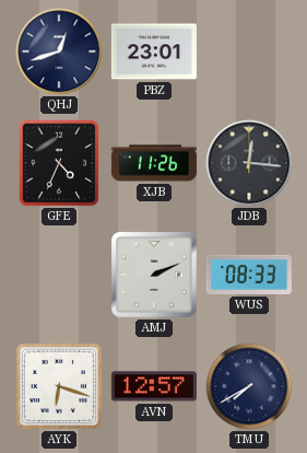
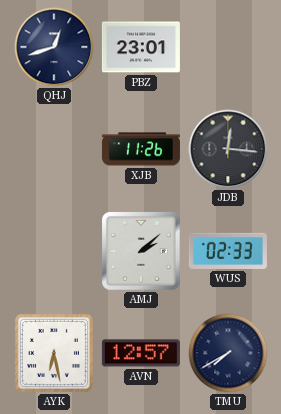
GFE: 4:34 -> none
AMJ: 2:11 -> 2:08
WUS: 08:33 -> 02:33
AYK: 6:18 -> 6:28
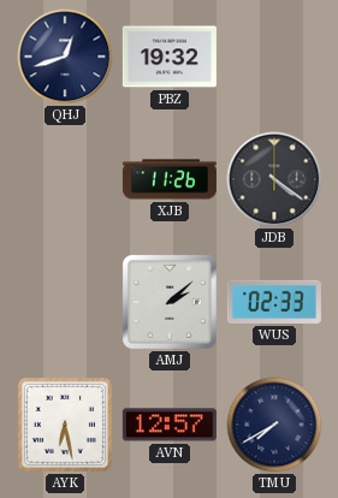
PBZ: 23:01 -> 19:32
JDB: 12:16 -> 4:21
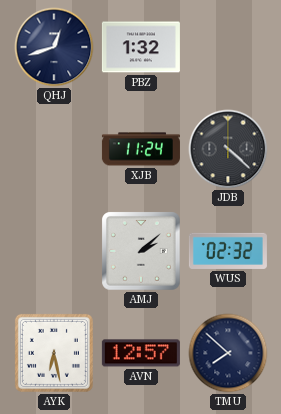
PBZ: 19:32 -> 1:32
XJB: 11:26 -> 11:24
JDB: 4:21 -> 4:22
WUS: 02:33 -> 02:32
TMU: 7:40 -> 7:52
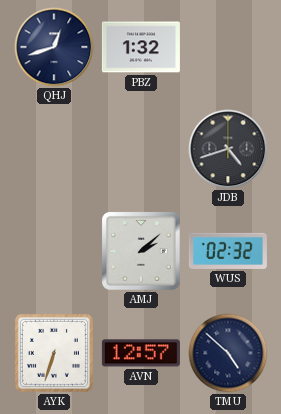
XJB: 11:24 -> none
JDB: 4:22 -> 4:42
AYK: 6:28 -> 6:33
TMU: 7:52 -> 4:52
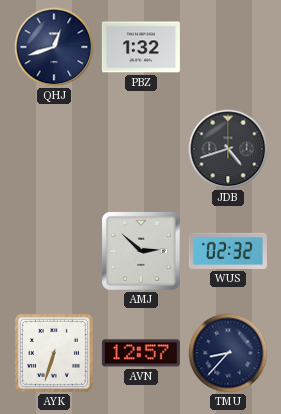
AMJ: 2:08 -> 2:52
TMU: 4:52 -> 8:37
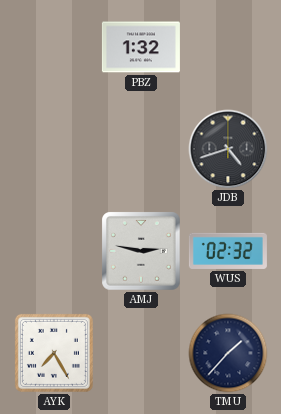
QHJ: 12:42 -> none
AMJ: 2:52 -> 2:47
AYK: 6:33 -> 7:25
AVN: 12:57 -> none
TMU: 8:37 -> 1:37
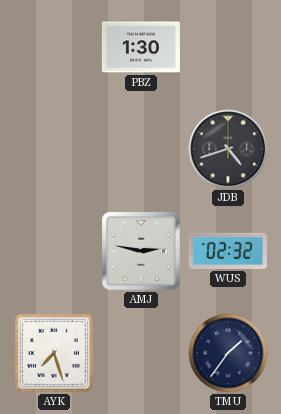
PBZ: 1:32 -> 1:30
AYK: 7:25 -> 7:27
TMU: 1:37 -> 1:36
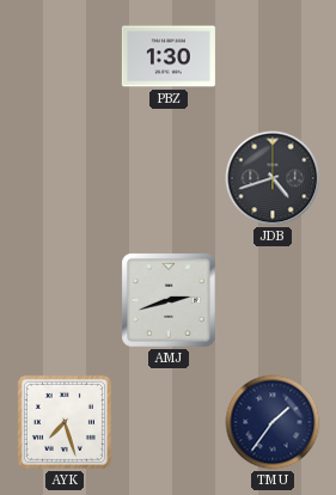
AMJ: 2:47 -> 2:42
WUS: 02:32 -> none
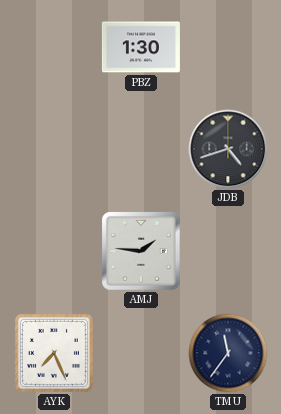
AMJ: 2:42 -> 1:46
AYK: 7:27 -> 7:26
TMU: 1:36 -> 11:36
